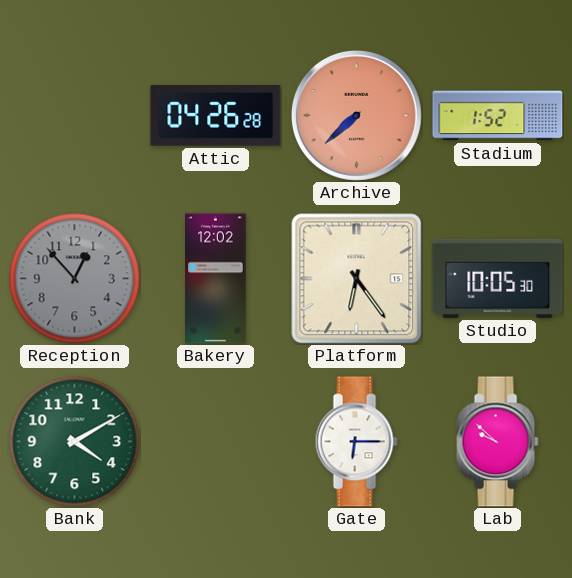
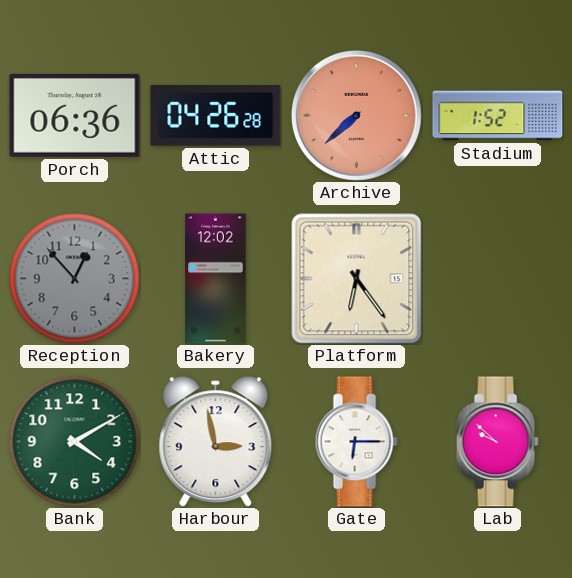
Porch: none -> 06:36
Studio: 10:05 -> none
Harbour: none -> 2:58
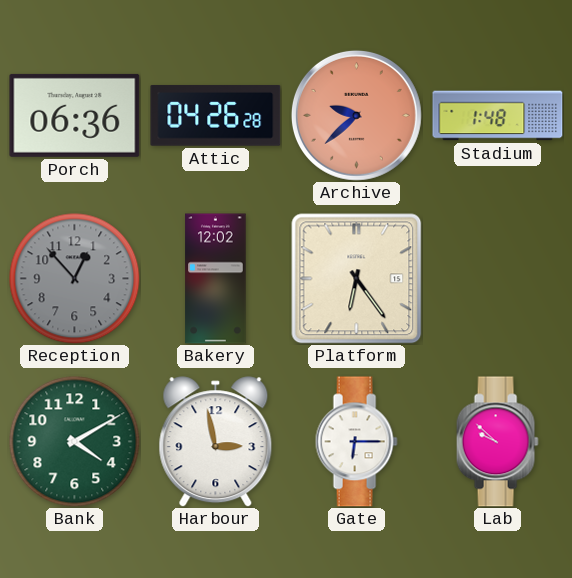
Archive: 7:38 -> 9:38
Stadium: 1:52 -> 1:48
